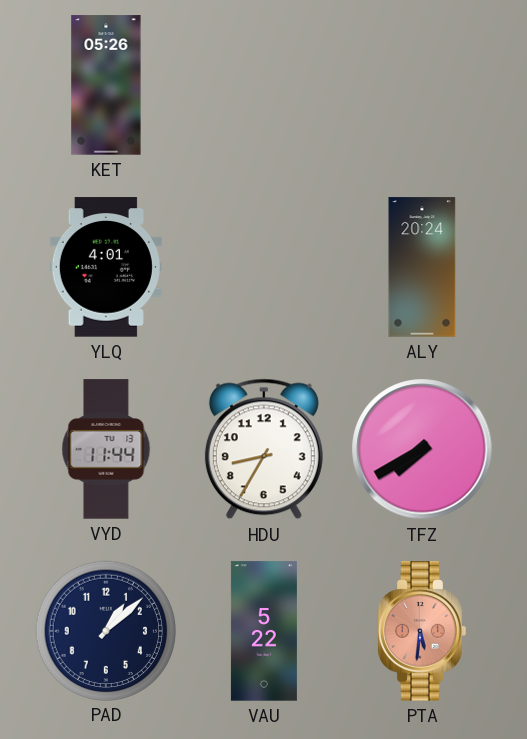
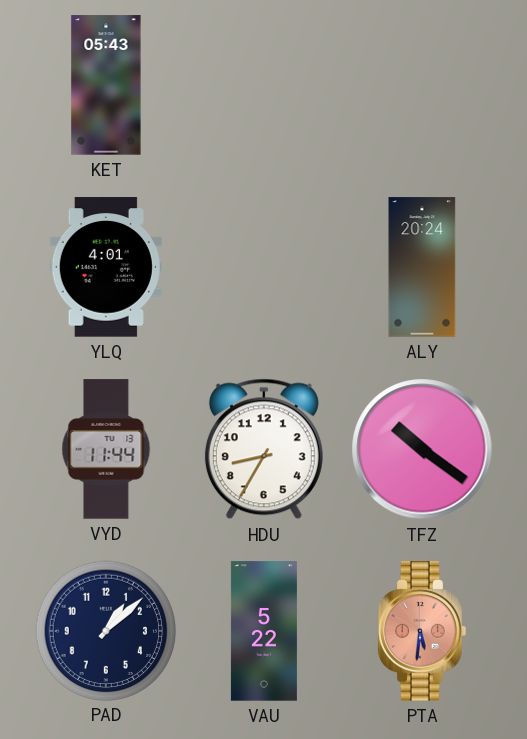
KET: 05:26 -> 05:43
TFZ: 7:40 -> 10:21
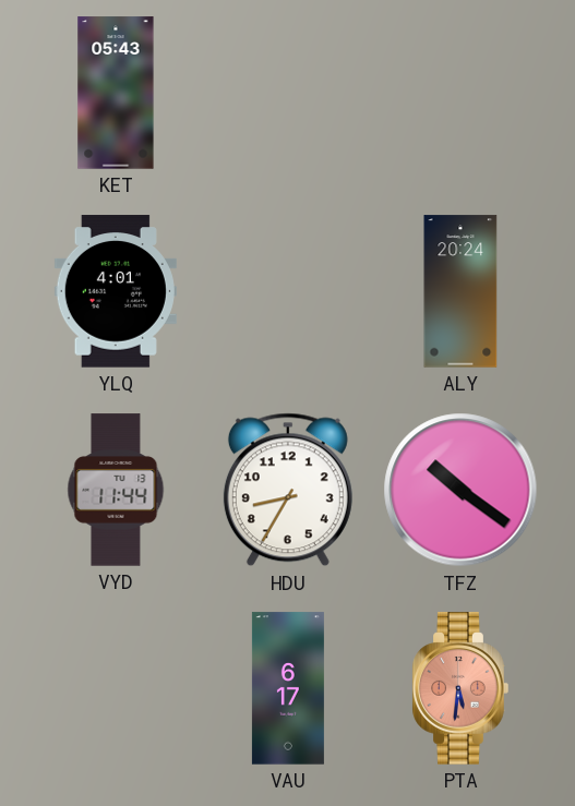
PAD: 1:08 -> none
VAU: 5:22 -> 6:17
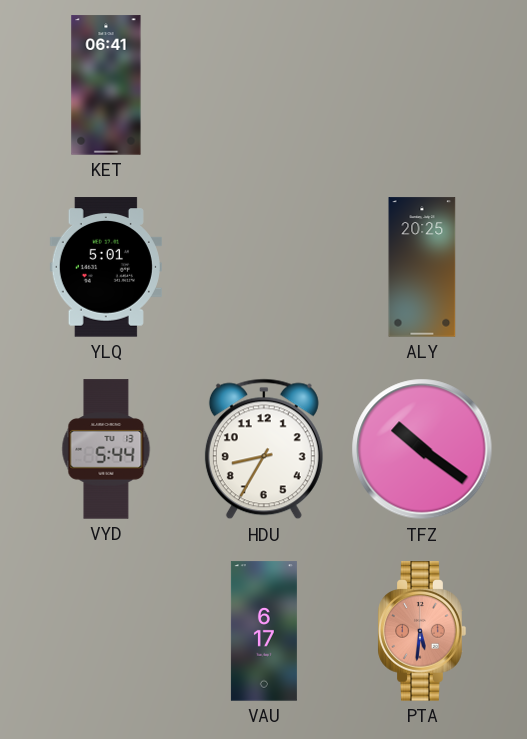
KET: 05:43 -> 06:41
YLQ: 4:01 -> 5:01
ALY: 20:24 -> 20:25
VYD: 11:44 -> 5:44
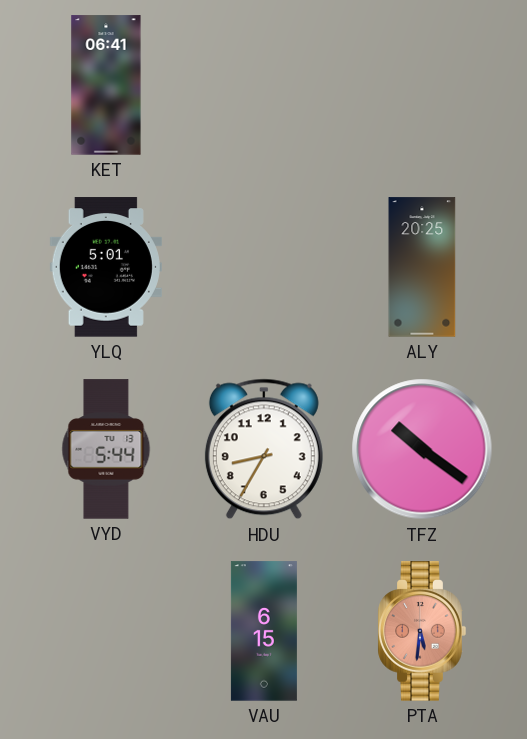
VAU: 6:17 -> 6:15
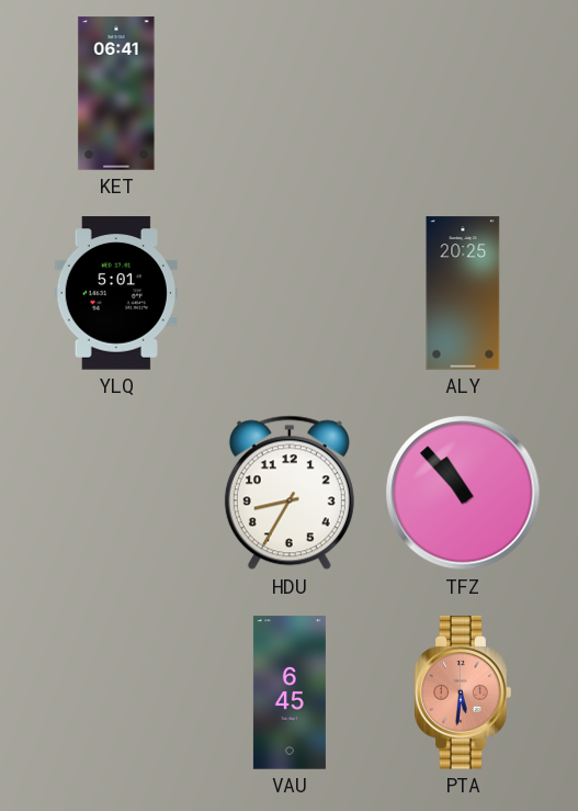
VYD: 5:44 -> none
TFZ: 10:21 -> 10:53
VAU: 6:15 -> 6:45
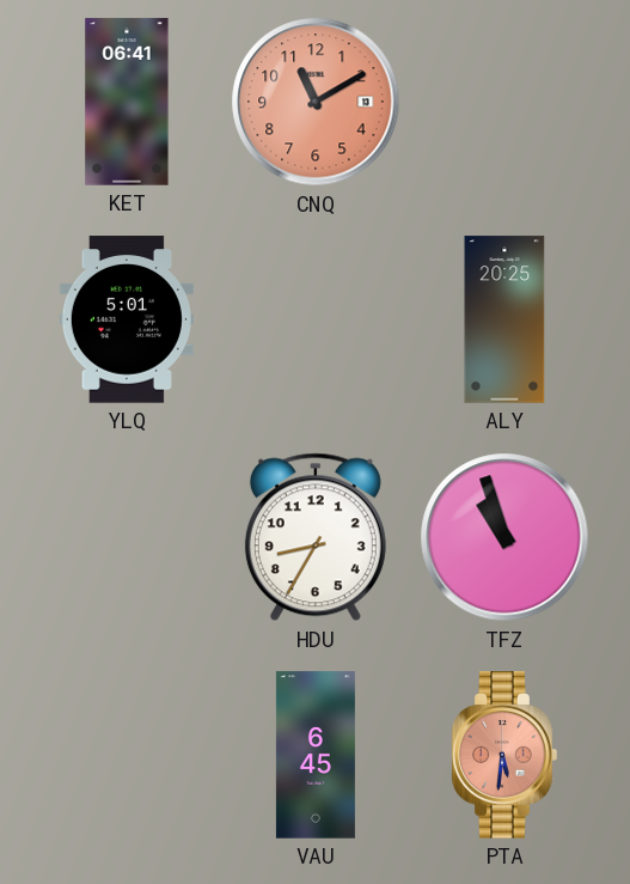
CNQ: none -> 11:10
TFZ: 10:53 -> 10:57
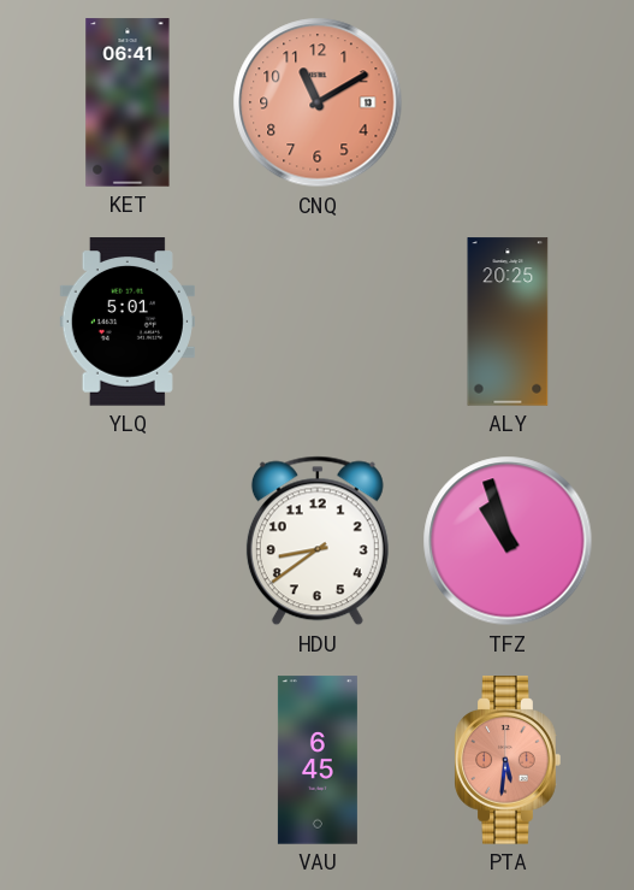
HDU: 8:35 -> 8:39
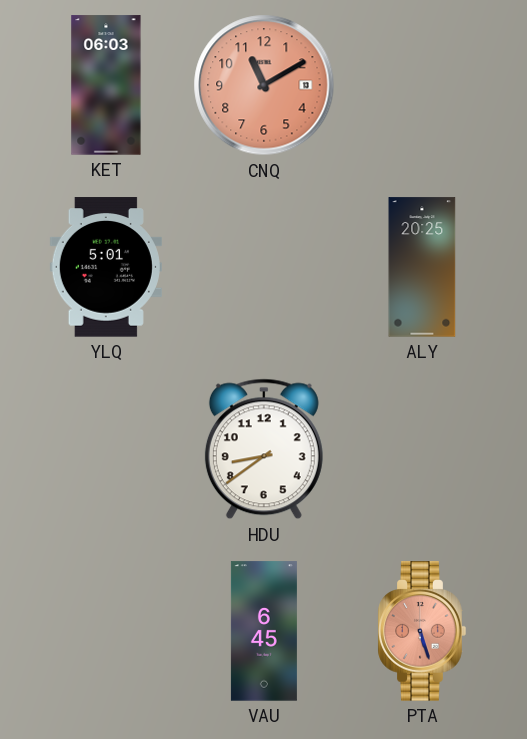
KET: 06:41 -> 06:03
TFZ: 10:57 -> none
PTA: 5:31 -> 5:27
